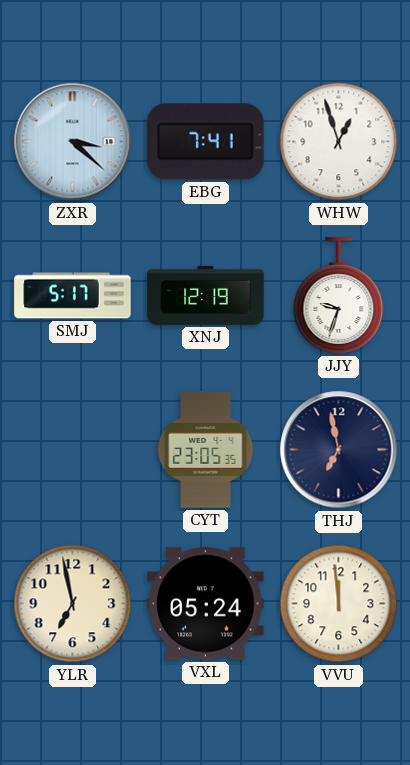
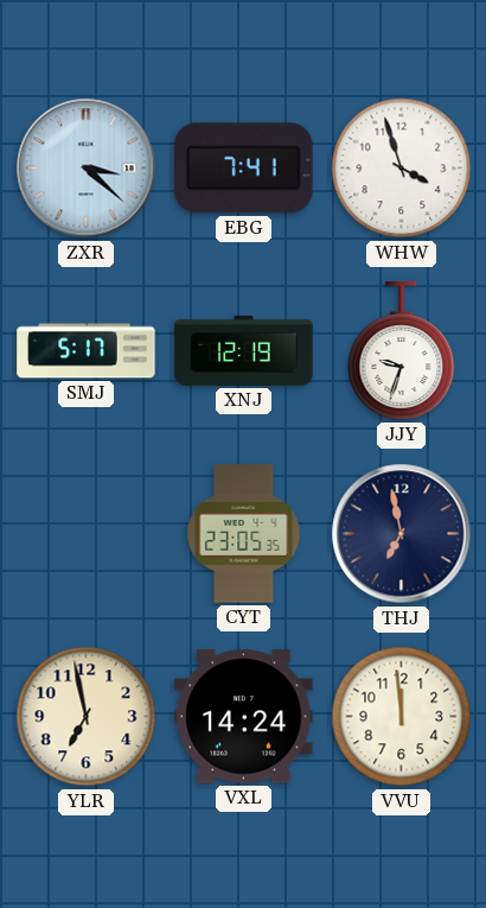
WHW: 12:57 -> 3:57
VXL: 05:24 -> 14:24
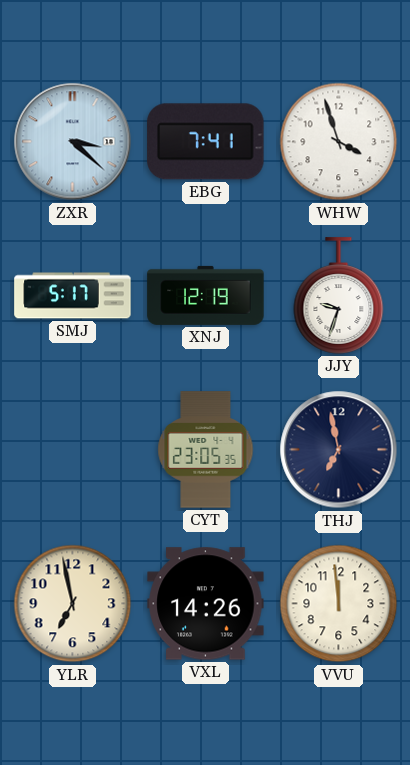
VXL: 14:24 -> 14:26
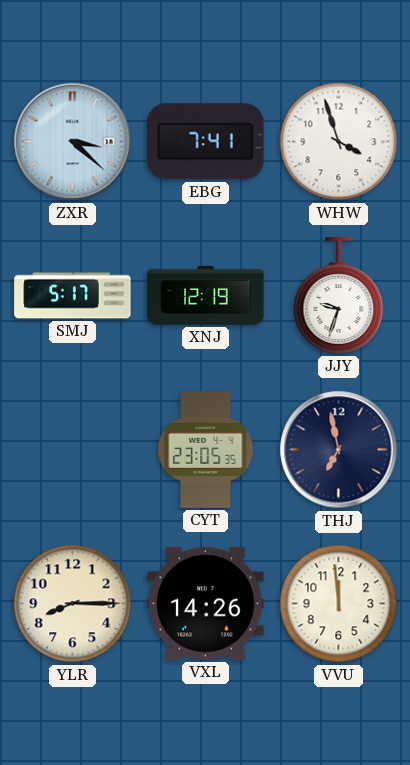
YLR: 6:58 -> 8:15
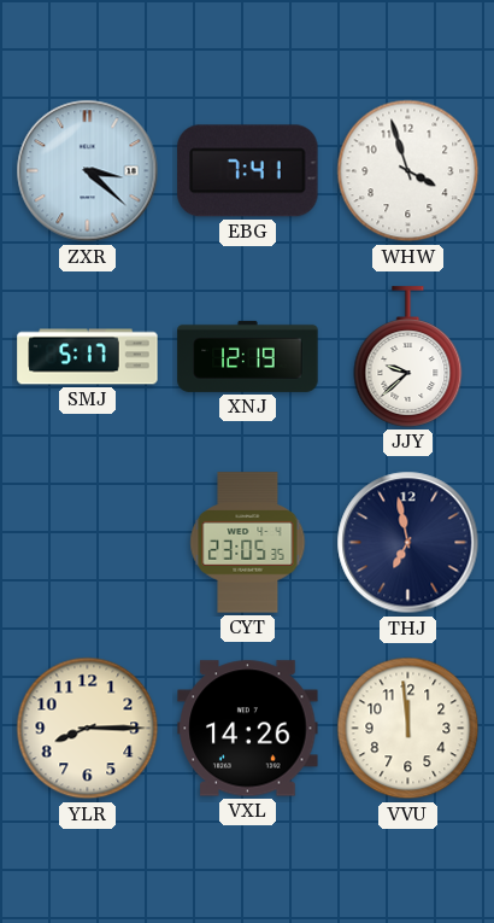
JJY: 9:33 -> 9:38
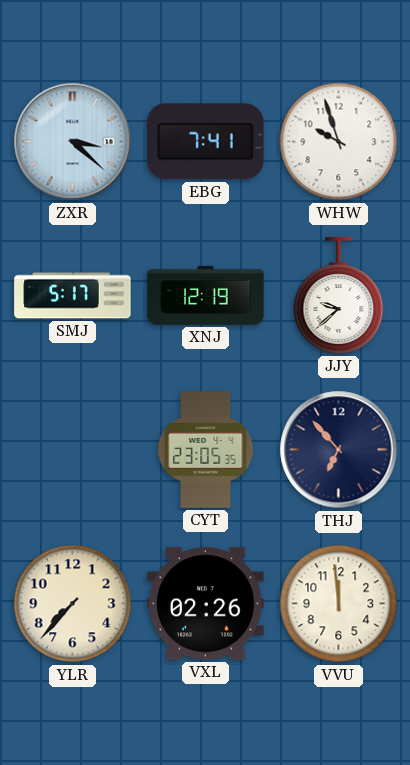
WHW: 3:57 -> 9:57
THJ: 6:58 -> 6:53
YLR: 8:15 -> 7:37
VXL: 14:26 -> 02:26
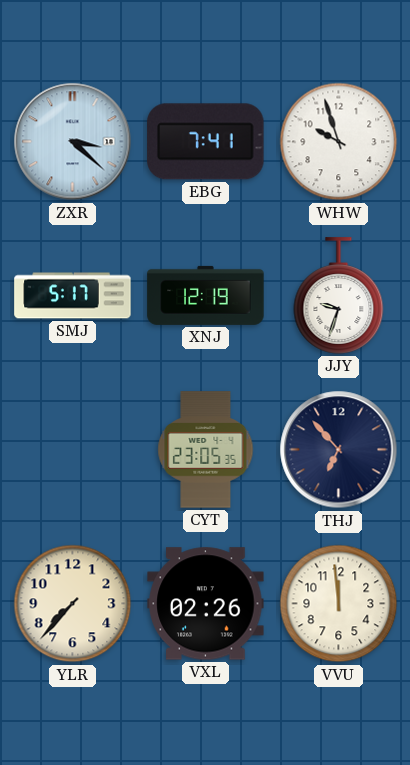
JJY: 9:38 -> 9:33
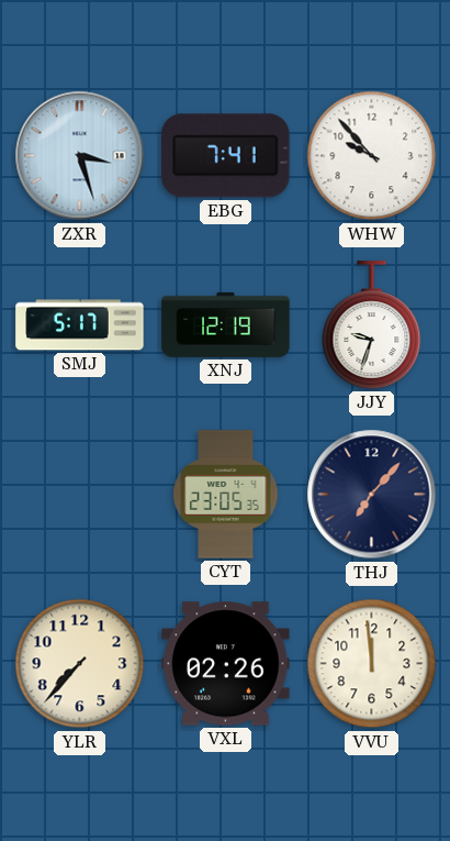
ZXR: 3:22 -> 3:27
WHW: 9:57 -> 9:53
THJ: 6:53 -> 7:07
